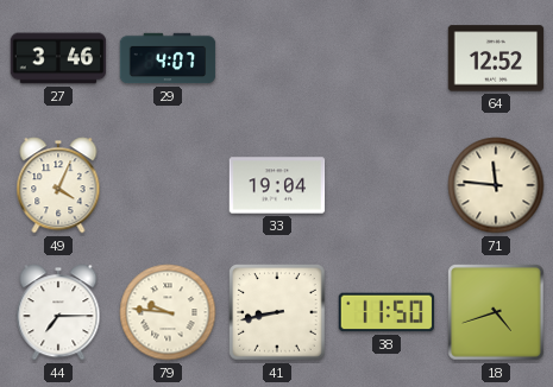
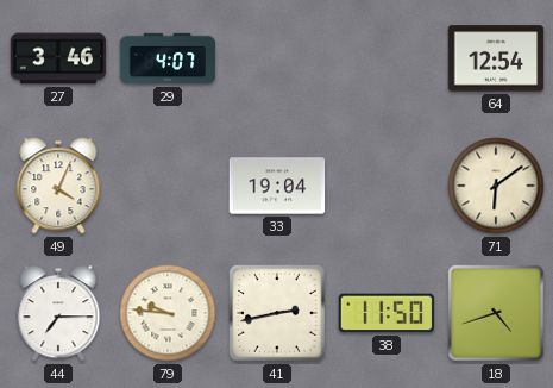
64: 12:52 -> 12:54
71: 11:46 -> 6:09
41: 8:43 -> 2:43
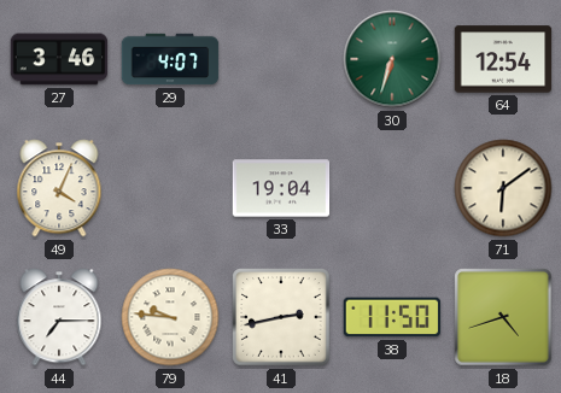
30: none -> 6:33
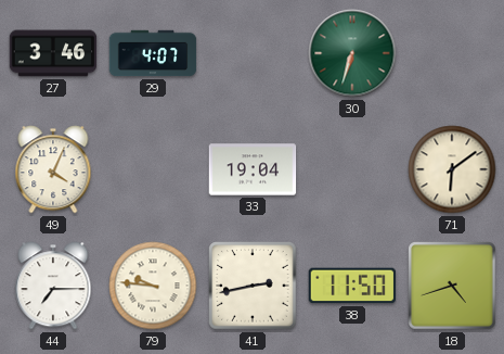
64: 12:54 -> none
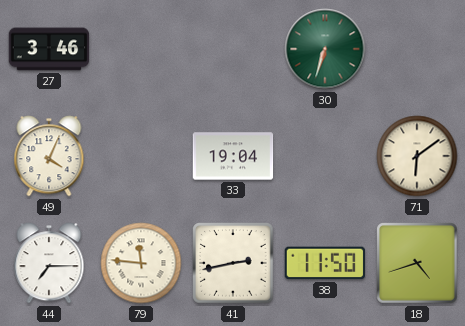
29: 4:07 -> none
79: 9:46 -> 11:46
